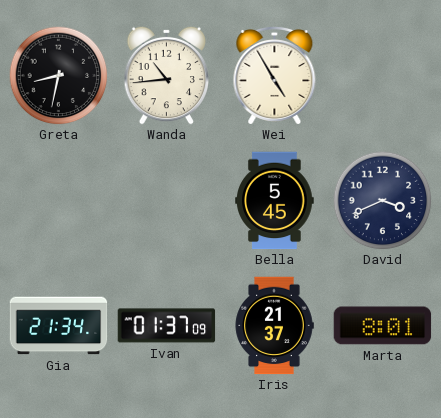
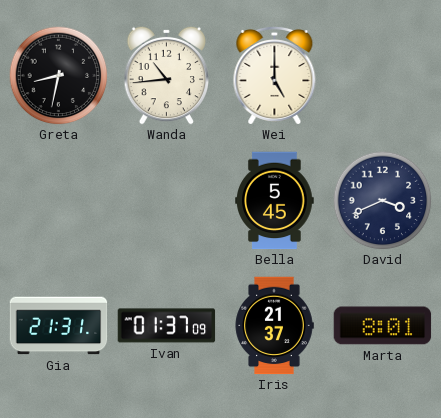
Wei: 4:55 -> 5:00
Gia: 21:34 -> 21:31
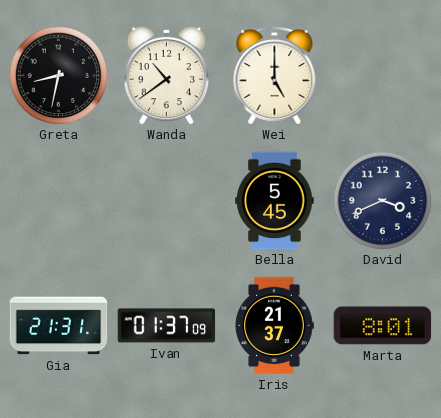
Wanda: 10:44 -> 10:39
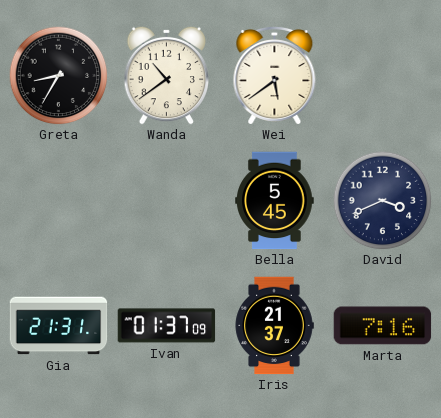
Greta: 8:32 -> 8:35
Wei: 5:00 -> 5:39
Marta: 8:01 -> 7:16
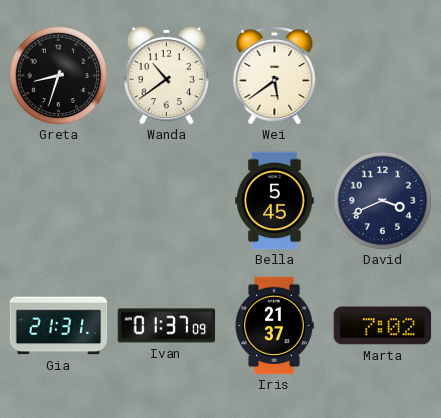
Greta: 8:35 -> 8:33
Marta: 7:16 -> 7:02
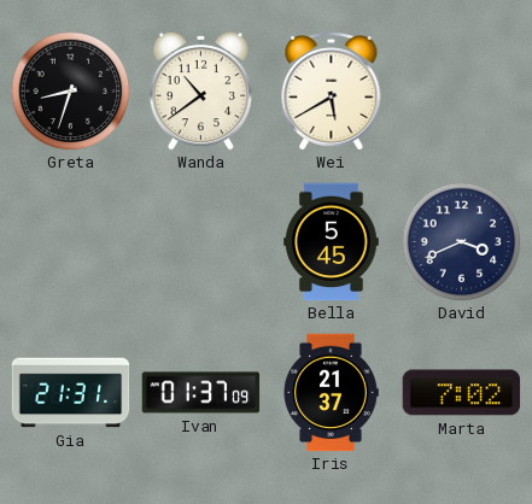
Wei: 5:39 -> 5:40
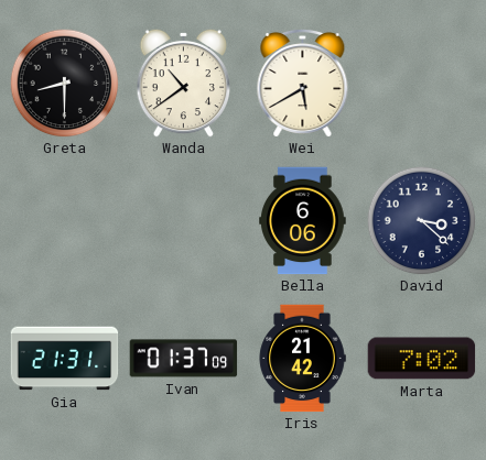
Greta: 8:33 -> 8:30
Bella: 5:45 -> 6:06
David: 3:41 -> 3:22
Iris: 21:37 -> 21:42
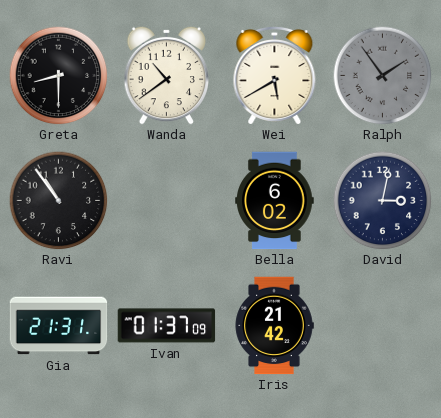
Ralph: none -> 1:54
Ravi: none -> 10:54
Bella: 6:06 -> 6:02
David: 3:22 -> 3:02
Marta: 7:02 -> none
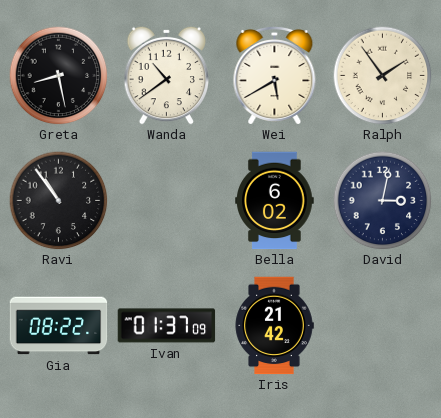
Greta: 8:30 -> 8:28
Ralph dial: grey -> cream
Gia: 21:31 -> 08:22
